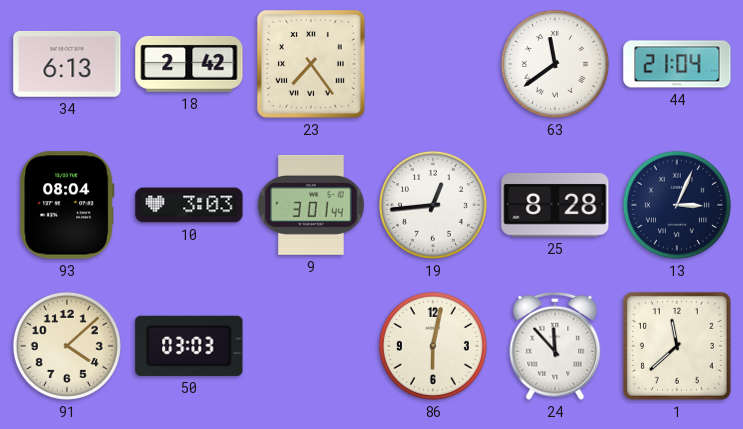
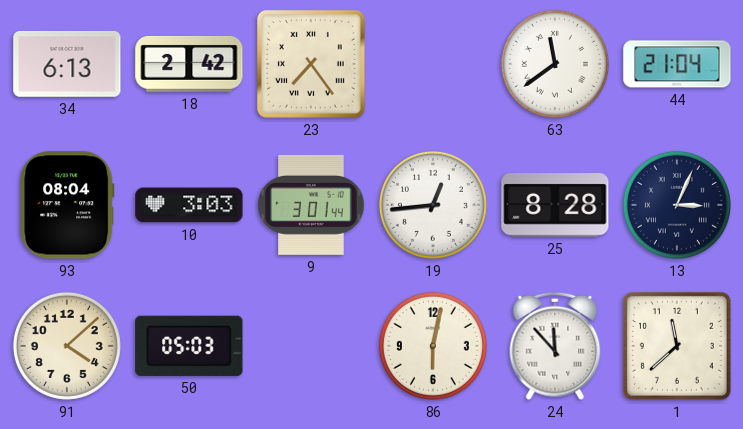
50: 03:03 -> 05:03
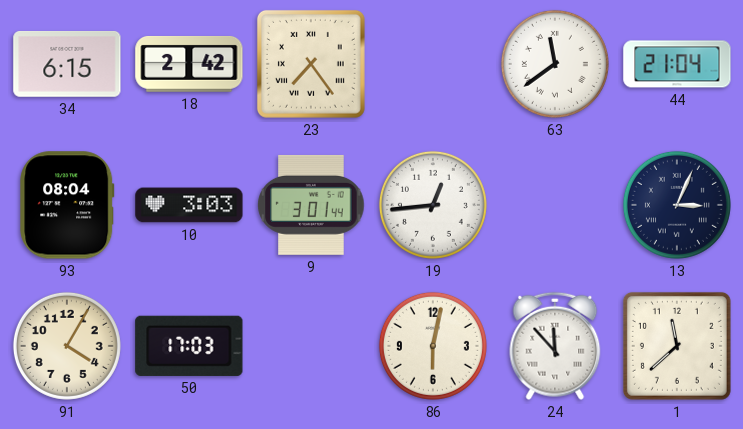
34: 6:13 -> 6:15
25: 8:28 -> none
91: 4:08 -> 4:05
50: 05:03 -> 17:03
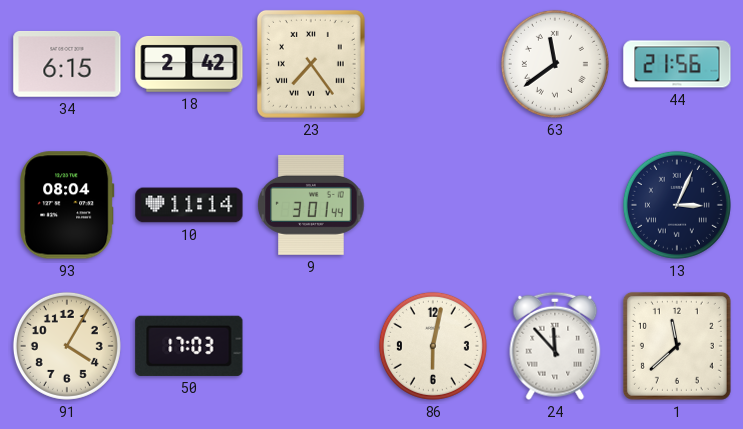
44: 21:04 -> 21:56
10: 3:03 -> 11:14
19: 12:44 -> none
